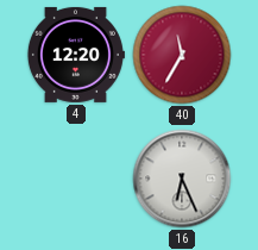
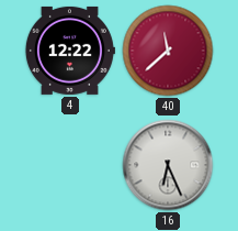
4: 12:20 -> 12:22
40: 11:35 -> 11:38
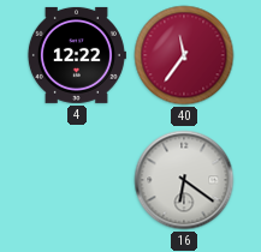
40: 11:38 -> 11:36
16: 6:26 -> 6:21
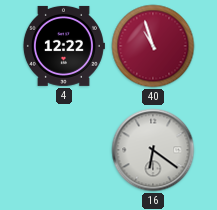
40: 11:36 -> 10:57
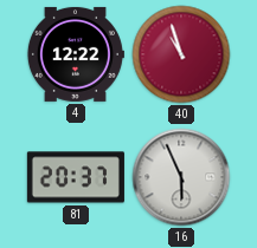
81: none -> 20:37
16: 6:21 -> 5:56
